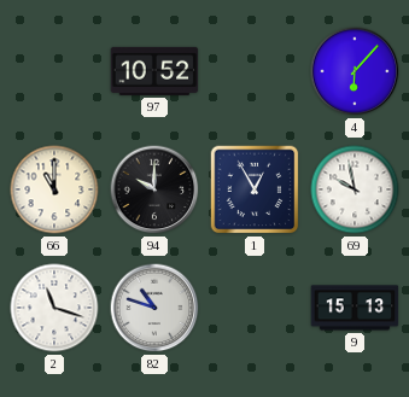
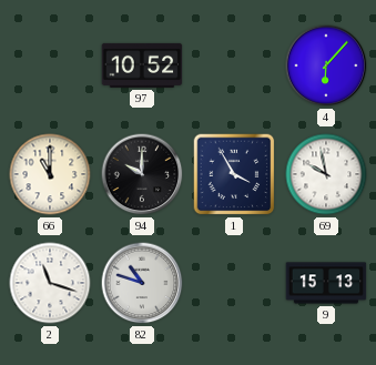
1: 12:55 -> 3:55
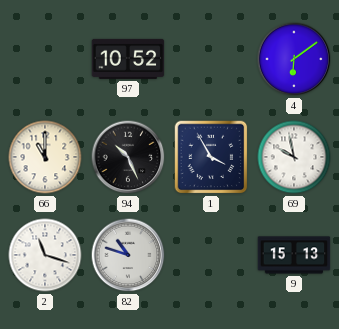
4: 6:07 -> 6:09
94: 10:00 -> 10:26
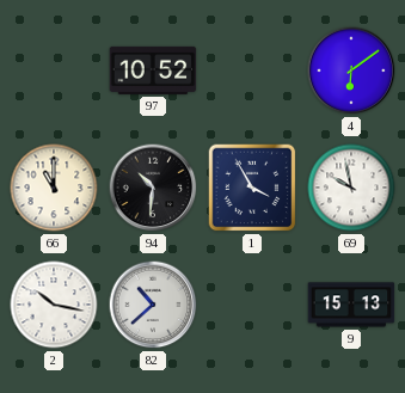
94: 10:26 -> 10:31
2: 11:18 -> 10:17
82: 10:48 -> 10:38
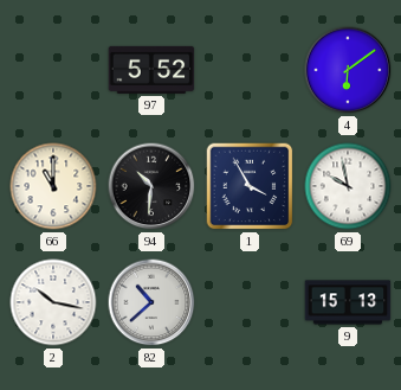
97: 10:52 -> 5:52
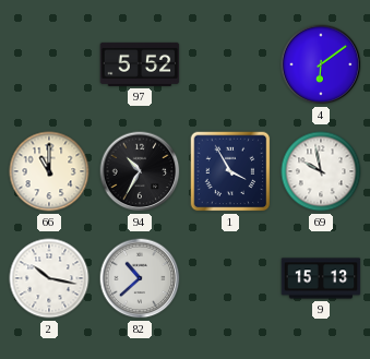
94: 10:31 -> 10:35
